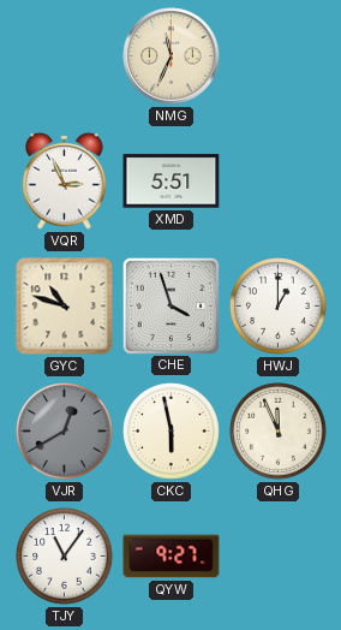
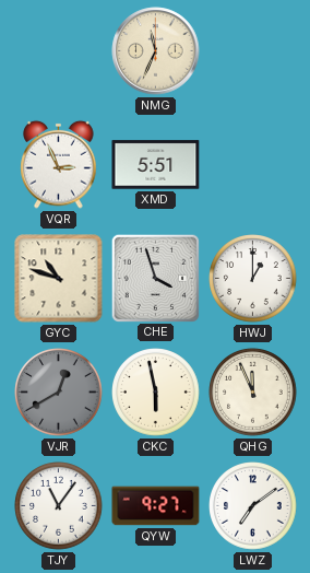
LWZ: none -> 7:09
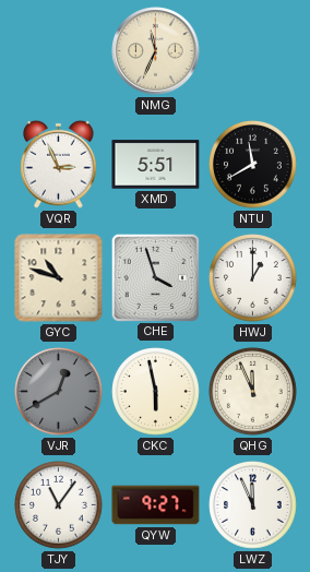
NTU: none -> 11:40
LWZ: 7:09 -> 11:56
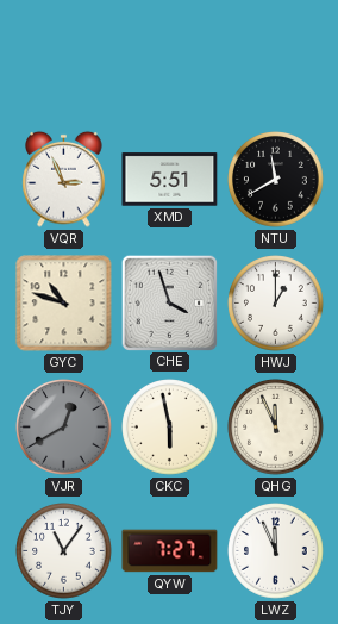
NMG: 11:34 -> none
QYW: 9:27 -> 7:27
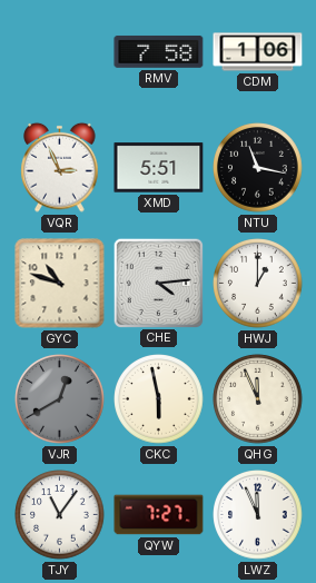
RMV: none -> 7:58
CDM: none -> 1:06
NTU: 11:40 -> 11:17
CHE: 3:57 -> 4:14
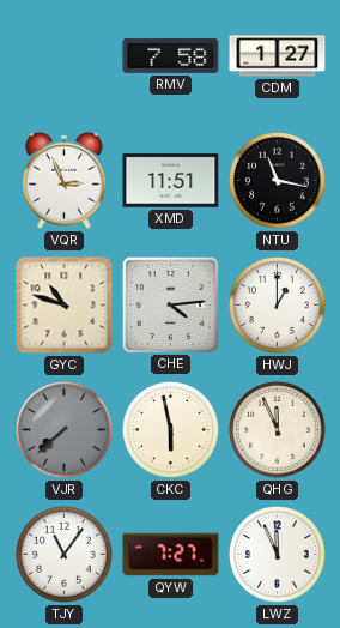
CDM: 1:06 -> 1:27
XMD: 5:51 -> 11:51
VJR: 12:40 -> 7:38
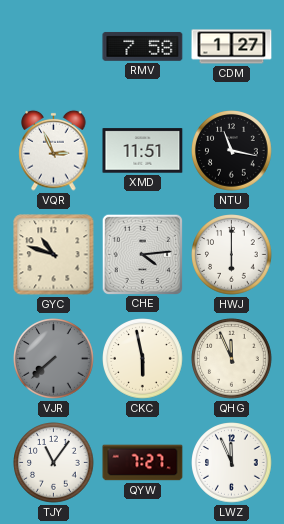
HWJ: 1:00 -> 6:00
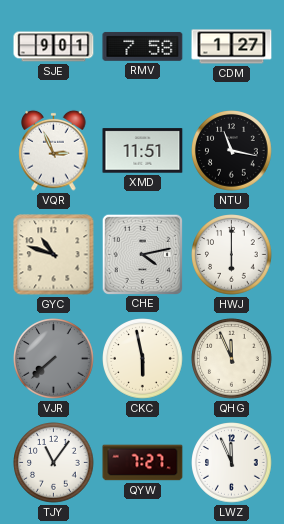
SJE: none -> 9:01
CHE: 4:14 -> 4:13
